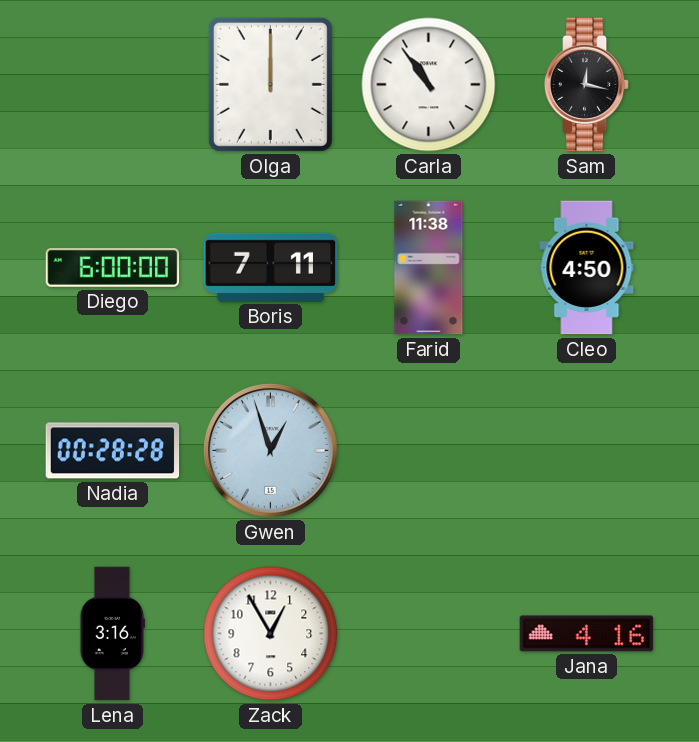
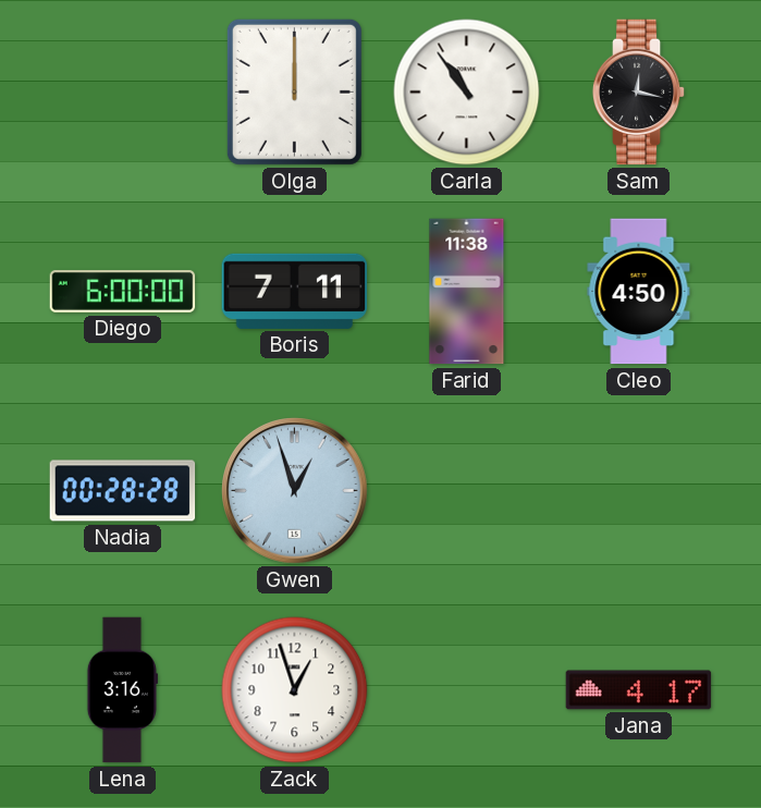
Zack: 12:55 -> 12:57
Jana: 4:16 -> 4:17
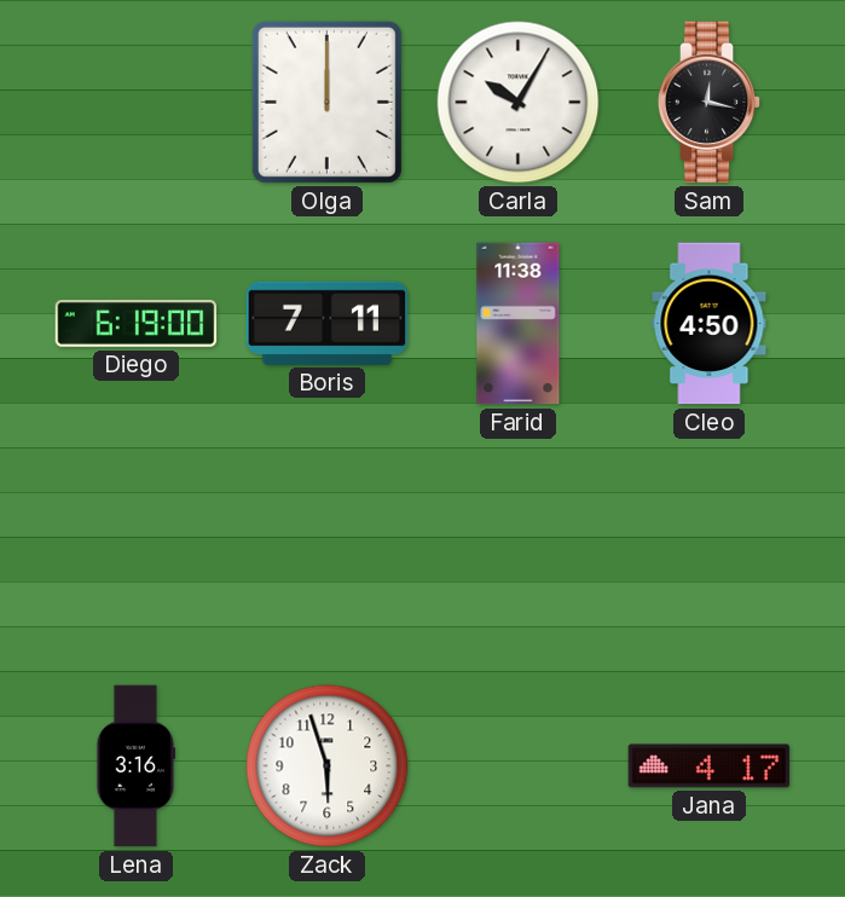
Carla: 10:54 -> 10:05
Diego: 6:00 -> 6:19
Nadia: 00:28 -> none
Gwen: 12:57 -> none
Zack: 12:57 -> 5:57
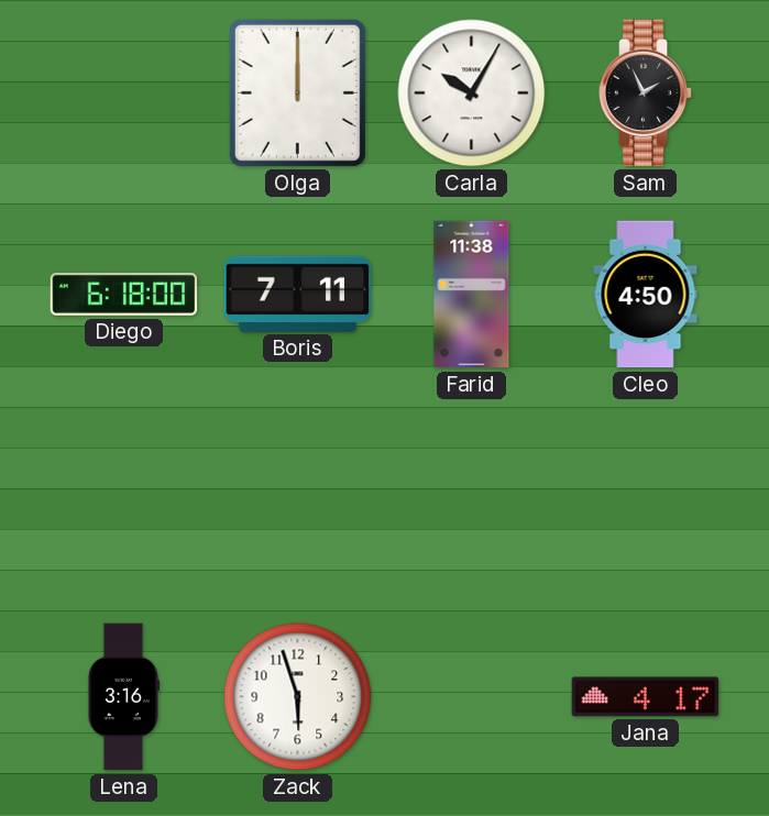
Sam: 12:17 -> 1:56
Diego: 6:19 -> 6:18
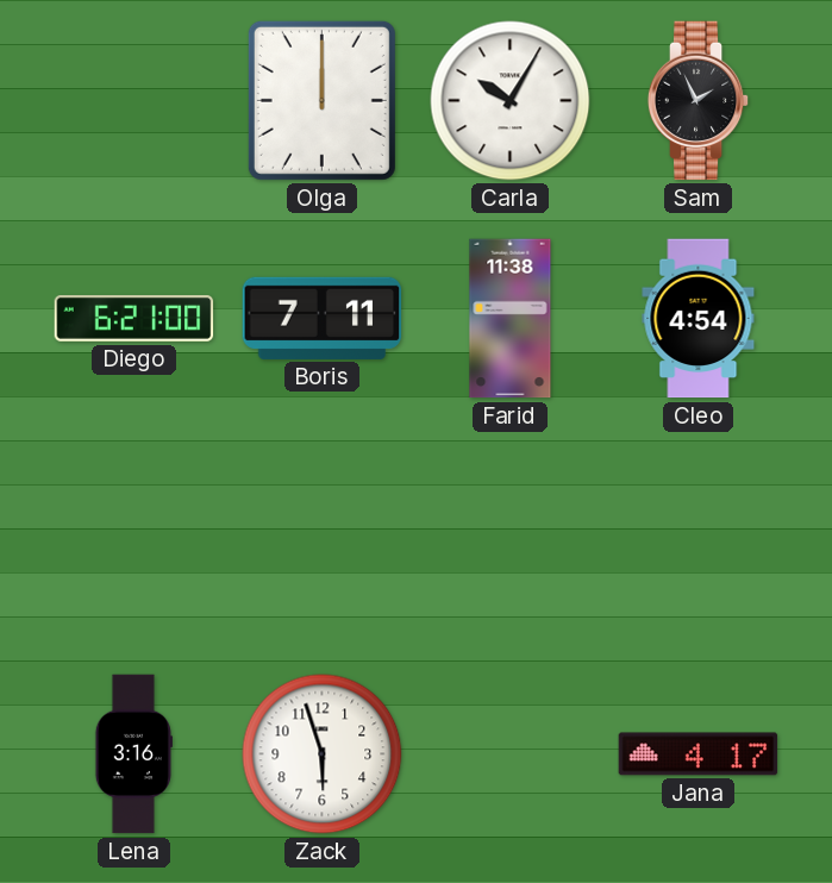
Diego: 6:18 -> 6:21
Cleo: 4:50 -> 4:54
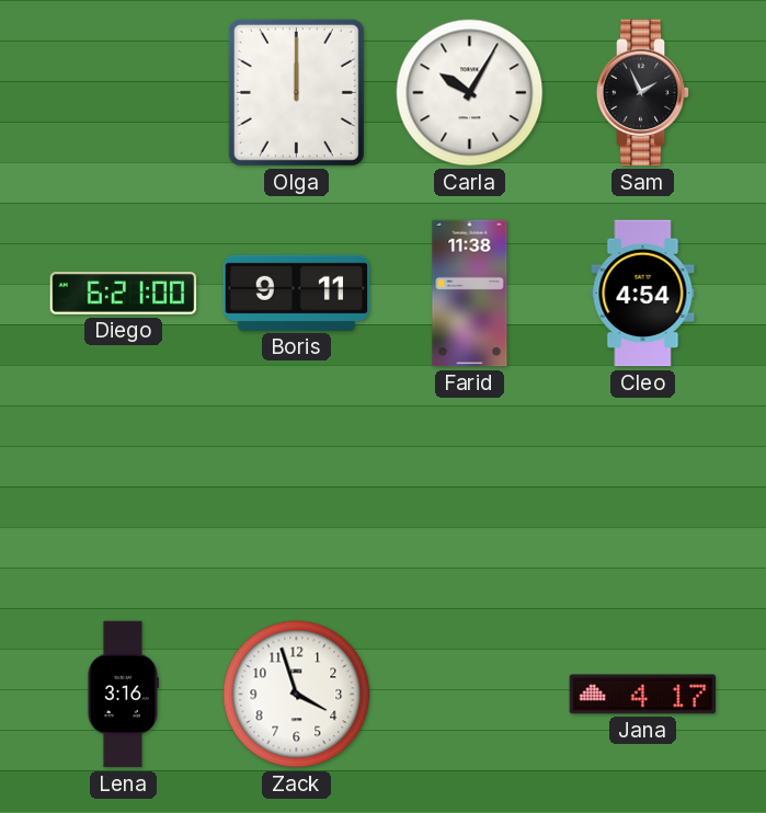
Boris: 7:11 -> 9:11
Zack: 5:57 -> 3:57
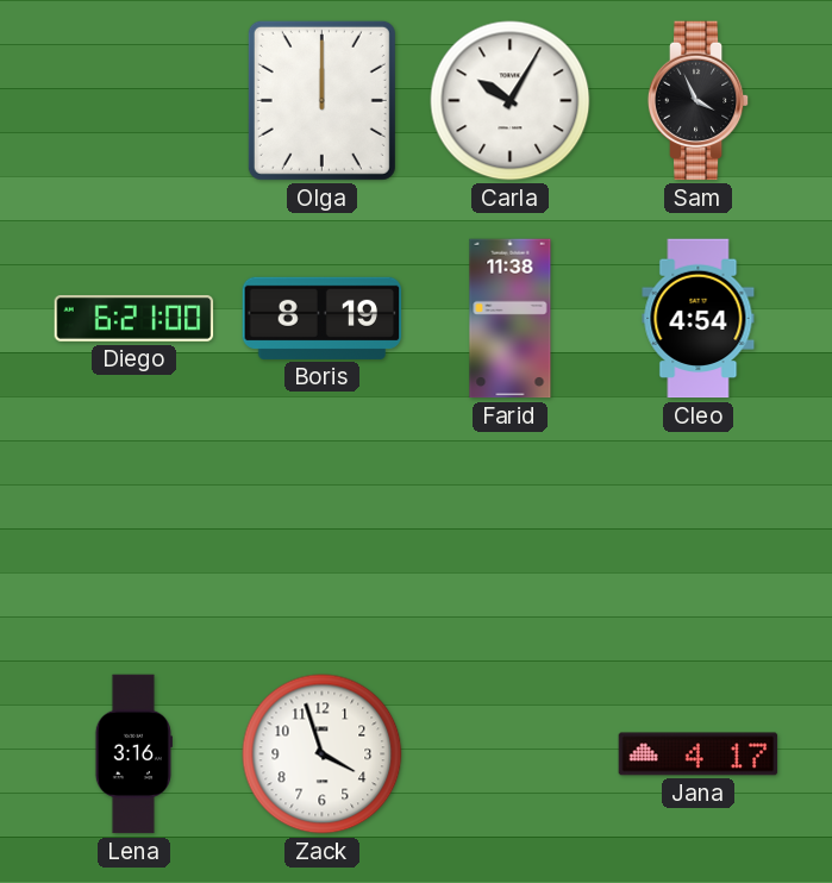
Sam: 1:56 -> 3:56
Boris: 9:11 -> 8:19
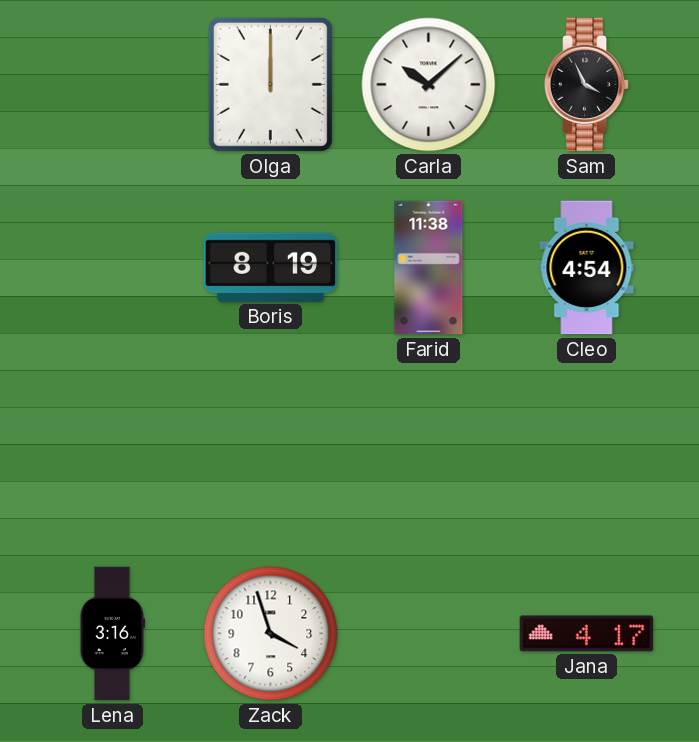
Carla: 10:05 -> 10:08
Diego: 6:21 -> none
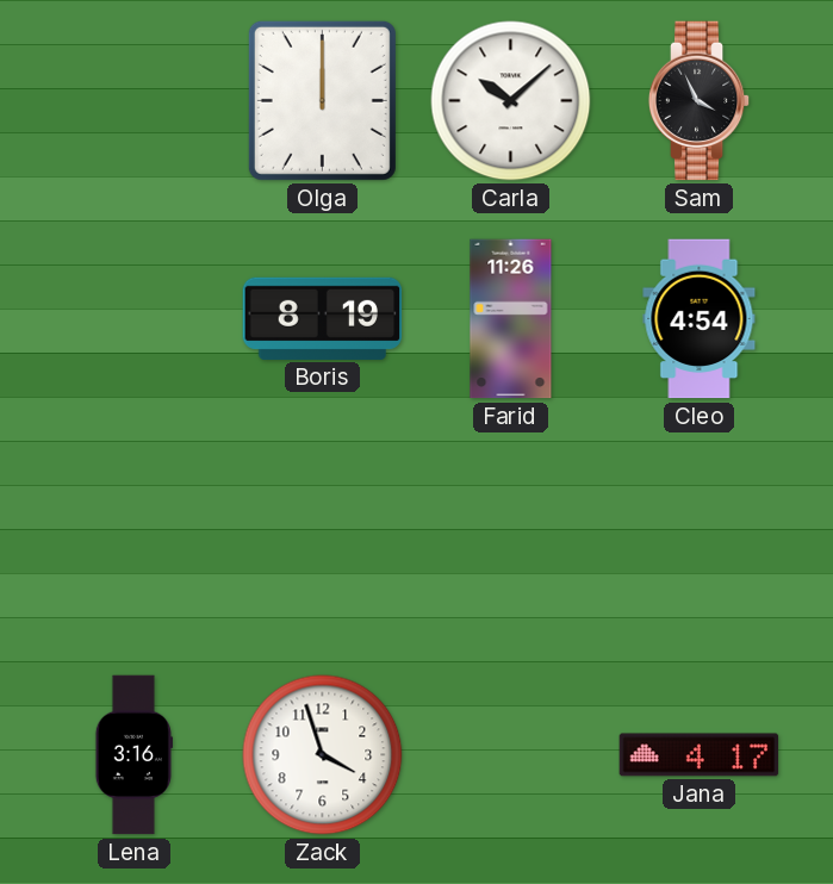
Farid: 11:38 -> 11:26
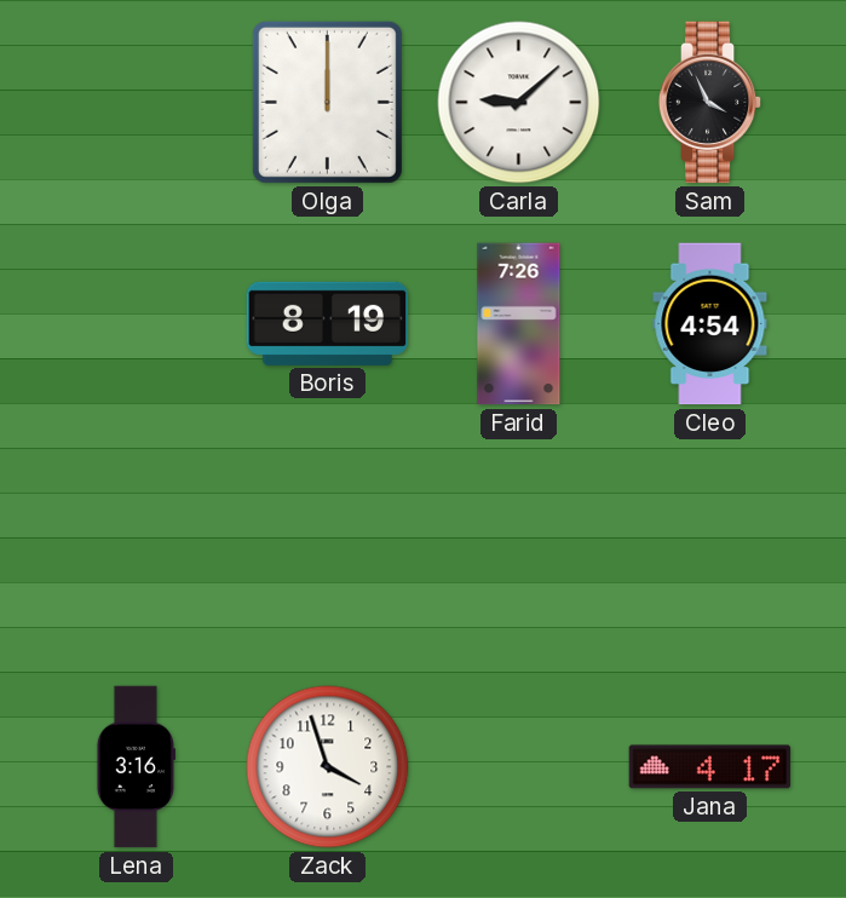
Carla: 10:08 -> 9:08
Farid: 11:26 -> 7:26
